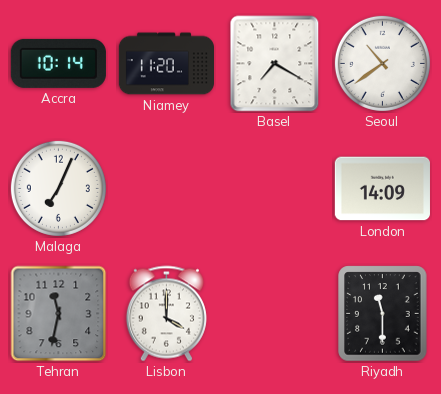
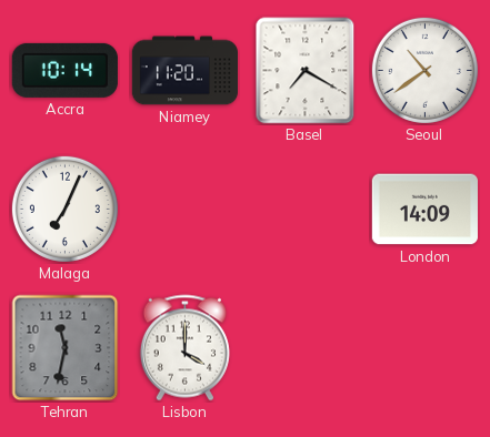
Riyadh: 11:30 -> none
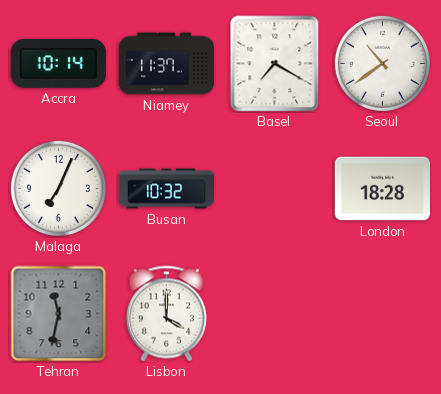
Niamey: 11:20 -> 11:37
Busan: none -> 10:32
London: 14:09 -> 18:28
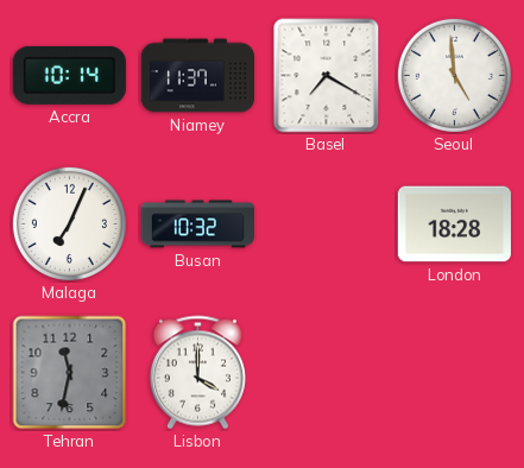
Seoul: 10:39 -> 4:59
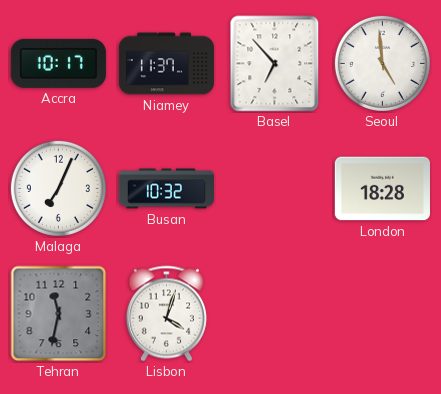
Accra: 10:14 -> 10:17
Basel: 7:20 -> 6:53
Lisbon: 4:00 -> 4:03
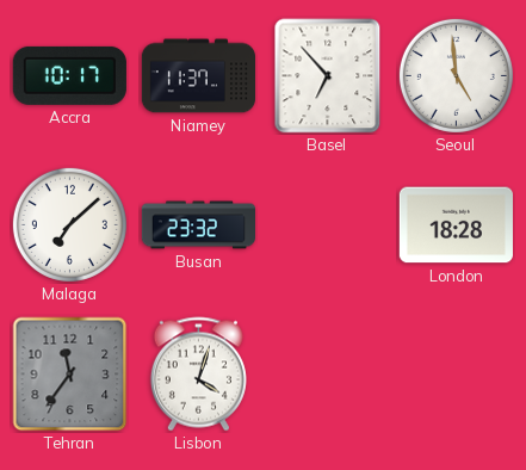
Malaga: 7:04 -> 7:08
Busan: 10:32 -> 23:32
Tehran: 11:32 -> 11:36
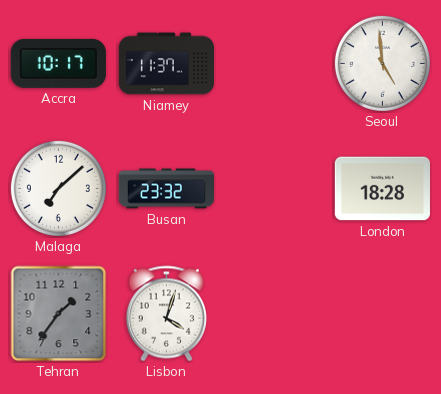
Basel: 6:53 -> none
Tehran: 11:36 -> 1:36
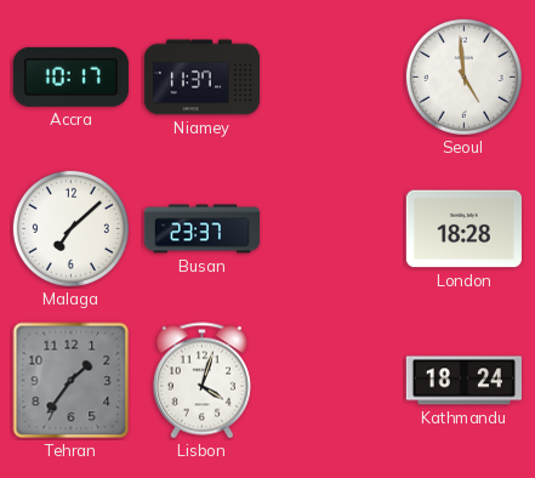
Busan: 23:32 -> 23:37
Kathmandu: none -> 18:24
